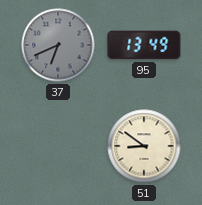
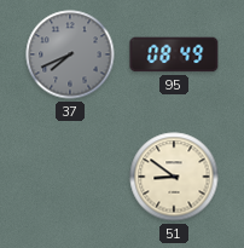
37: 6:41 -> 7:41
95: 13:49 -> 08:49
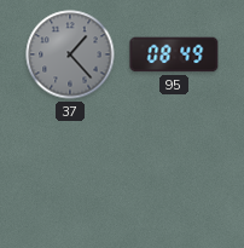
37: 7:41 -> 1:23
51: 8:51 -> none
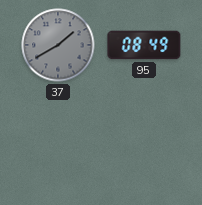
37: 1:23 -> 1:40
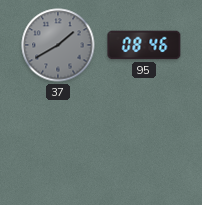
95: 08:49 -> 08:46
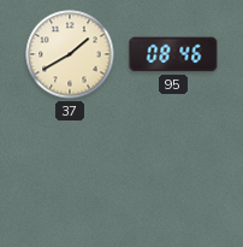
37 dial: grey -> cream
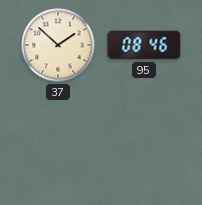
37: 1:40 -> 1:52
